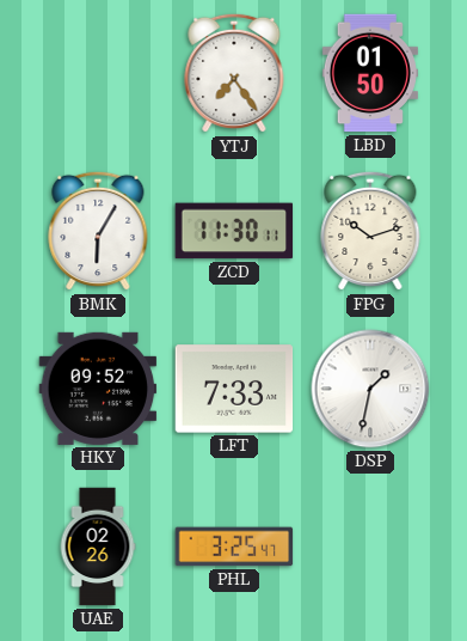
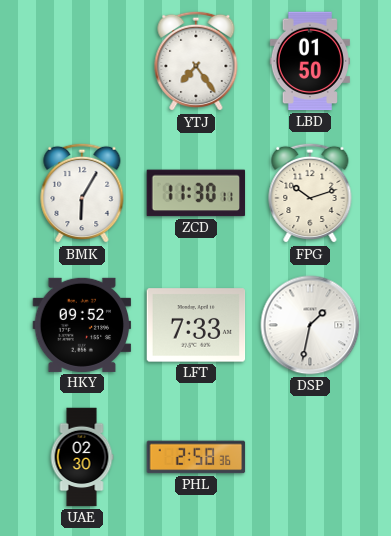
UAE: 02:26 -> 02:30
PHL: 3:25 -> 2:58
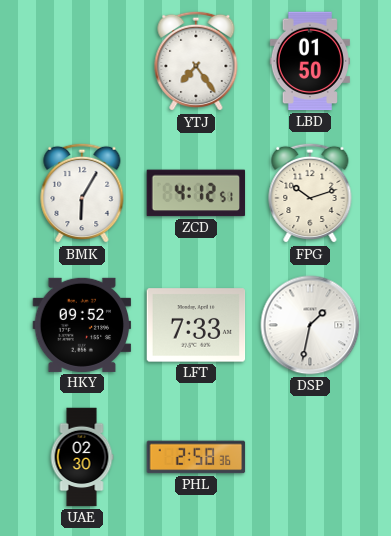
ZCD: 11:30 -> 4:12
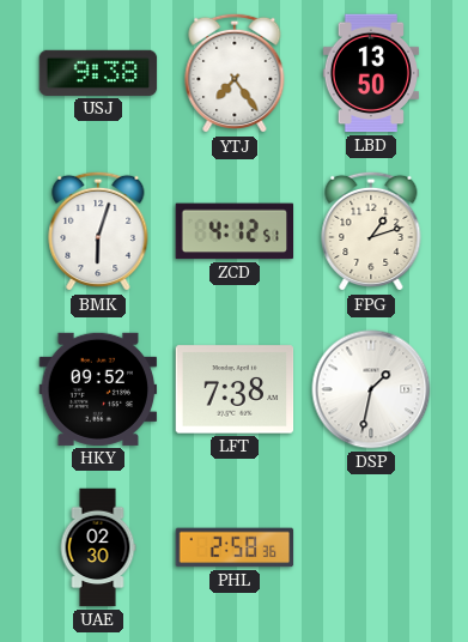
USJ: none -> 9:38
LBD: 01:50 -> 13:50
BMK: 6:05 -> 6:03
FPG: 10:12 -> 1:12
LFT: 7:33 -> 7:38
